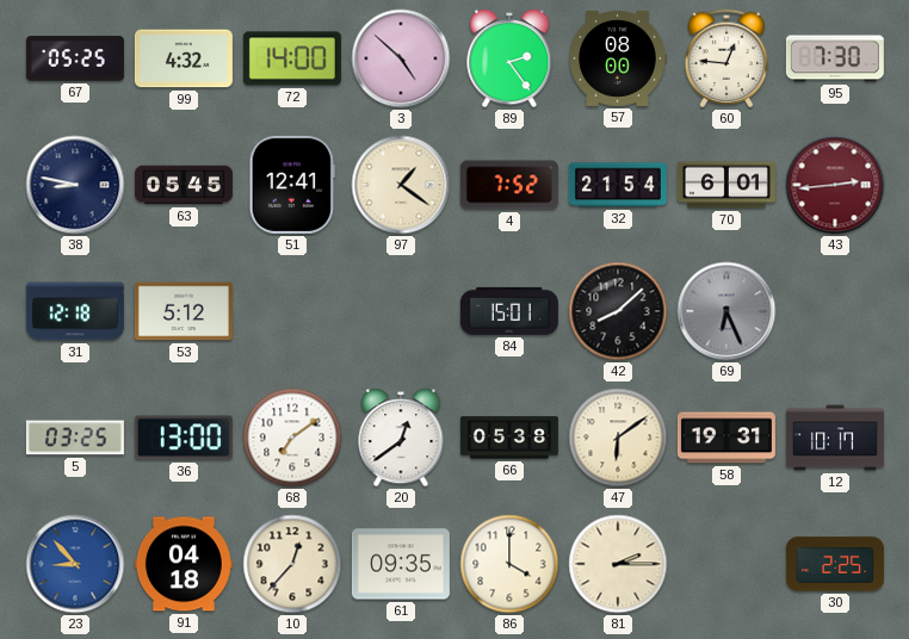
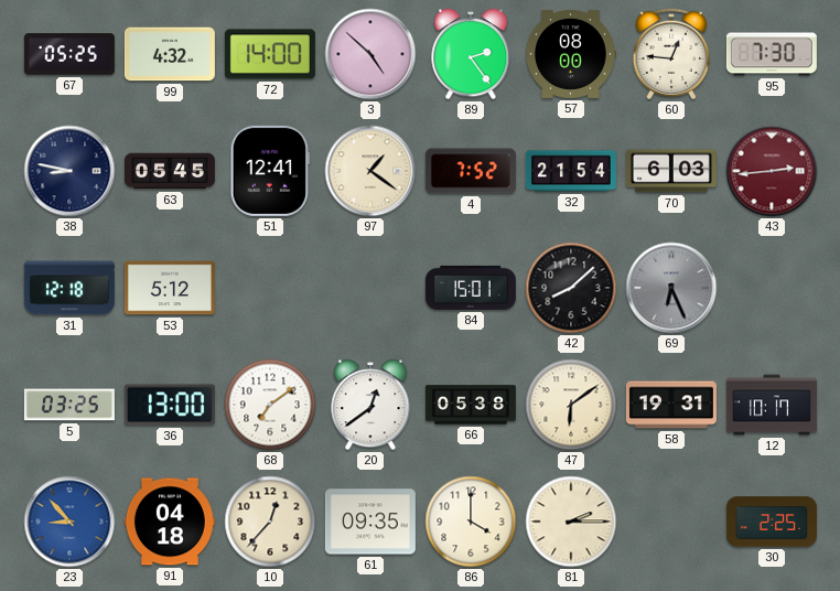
70: 6:01 -> 6:03
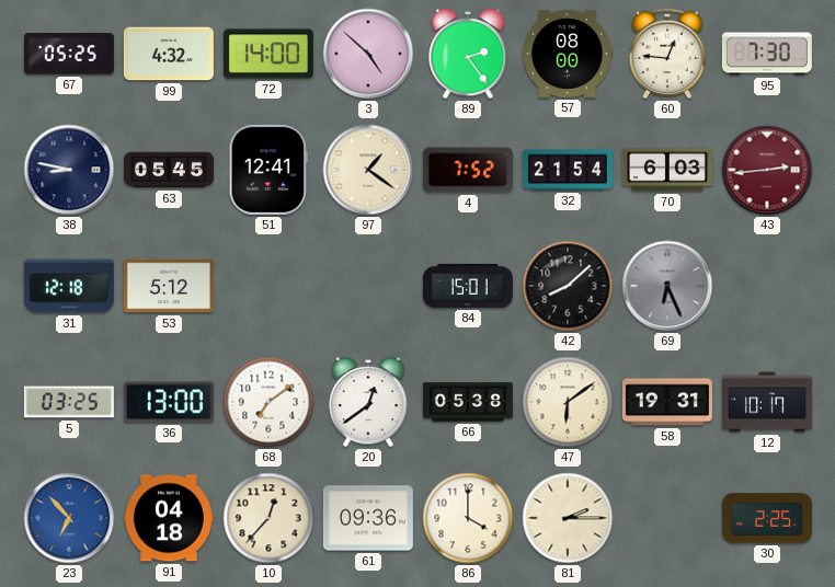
23: 8:53 -> 6:53
61: 09:35 -> 09:36
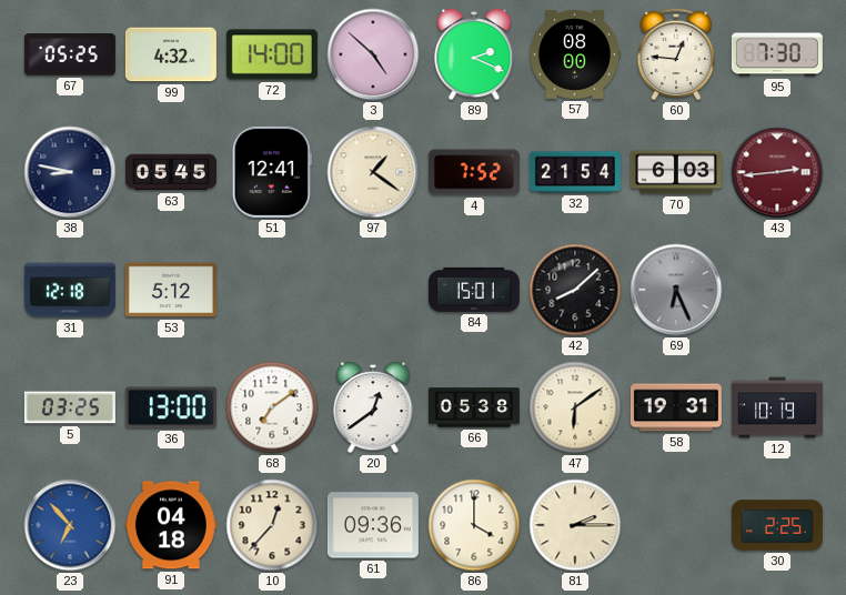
89: 2:24 -> 2:19
12: 10:17 -> 10:19
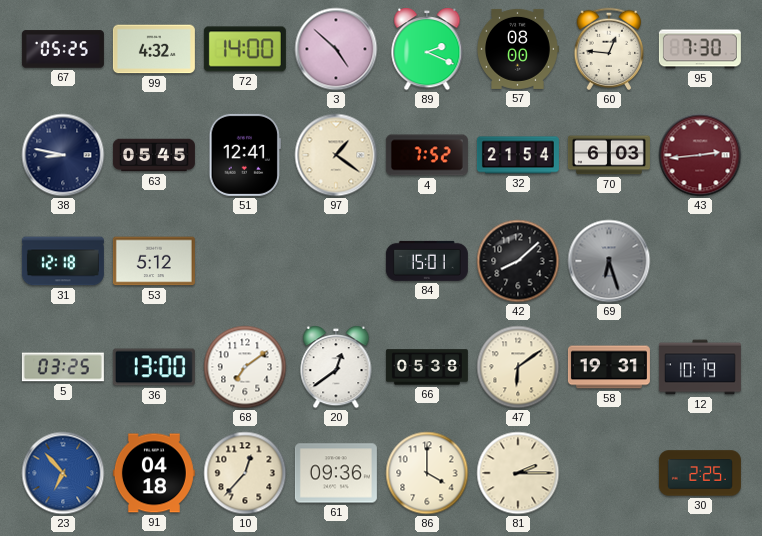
69: 6:26 -> 6:27
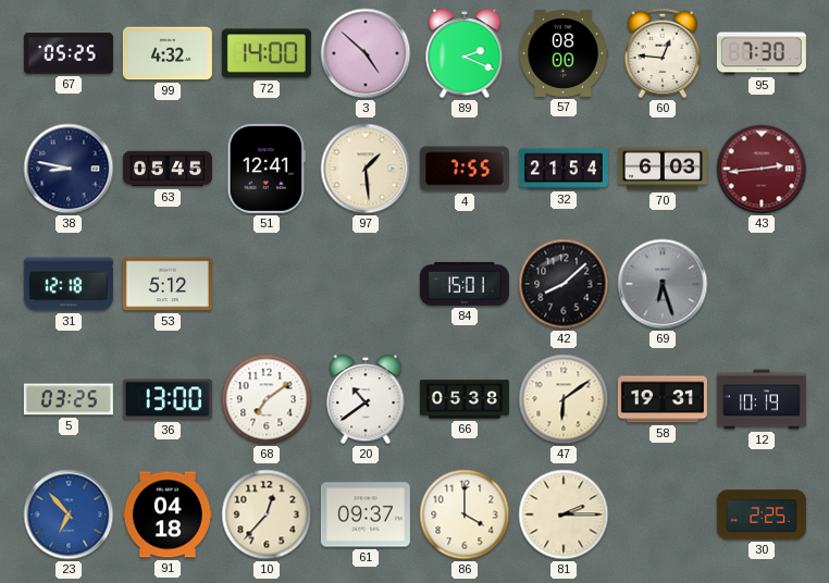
97: 1:21 -> 1:29
4: 7:52 -> 7:55
20: 12:39 -> 10:39
61: 09:36 -> 09:37
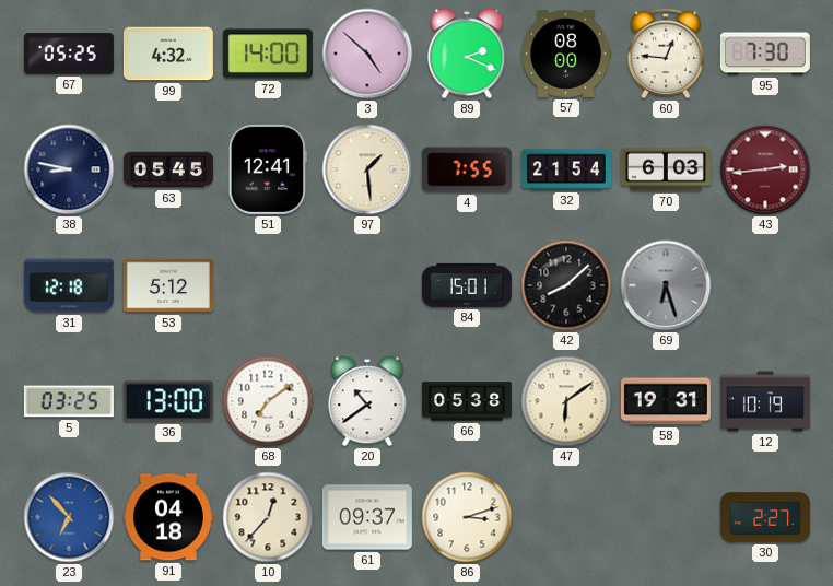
86: 4:00 -> 3:12
81: 2:15 -> none
30: 2:25 -> 2:27
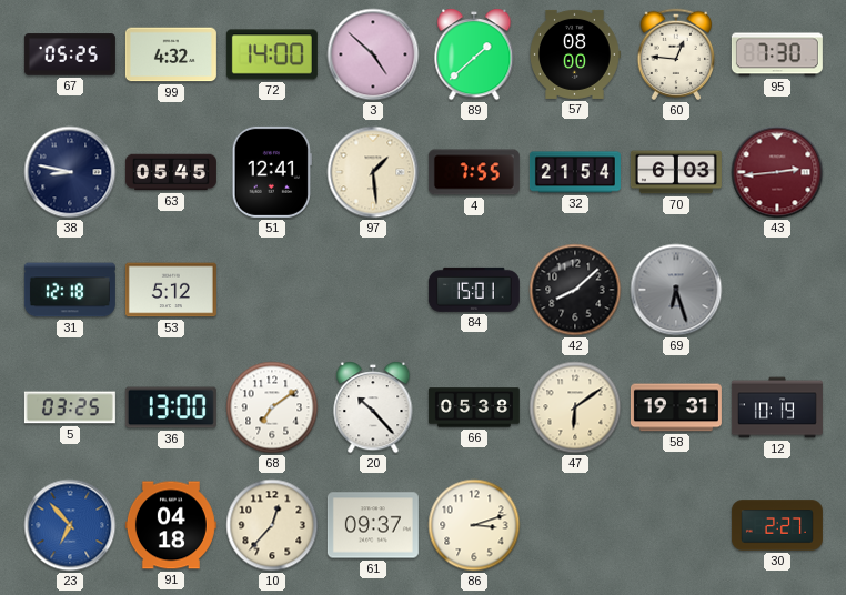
89: 2:19 -> 1:38
20: 10:39 -> 10:23
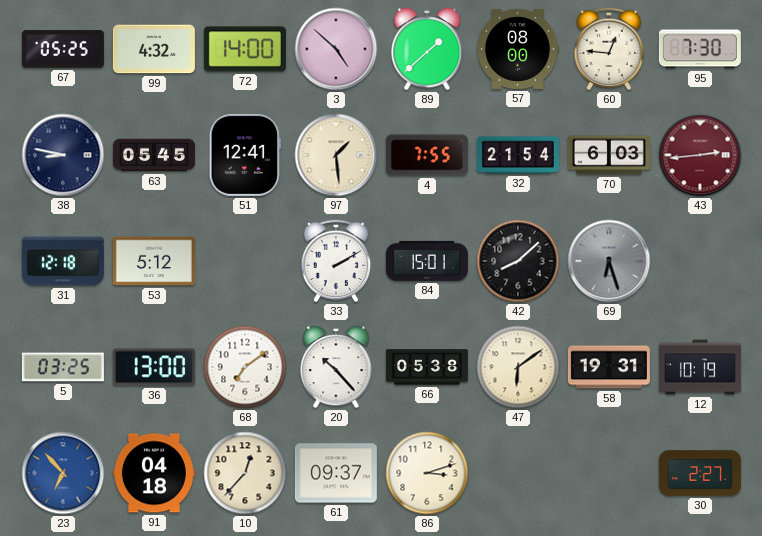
33: none -> 2:10
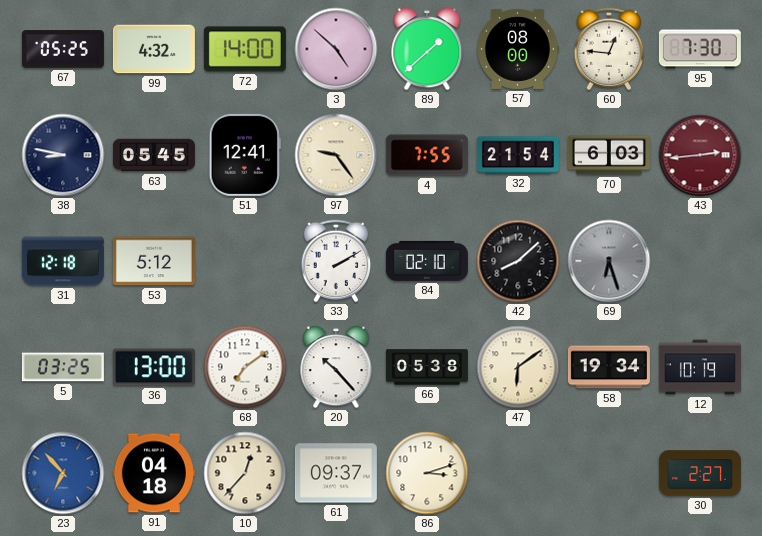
97: 1:29 -> 9:24
84: 15:01 -> 02:10
58: 19:31 -> 19:34
